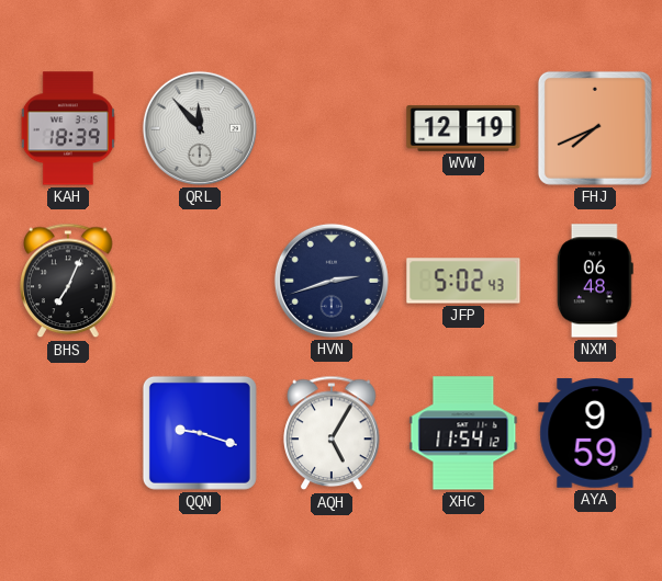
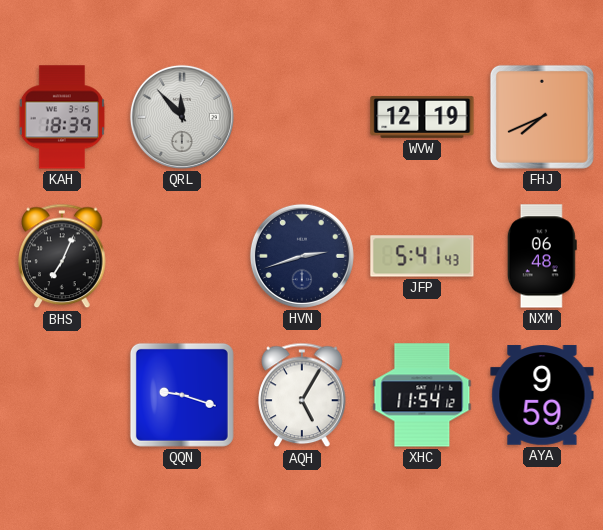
JFP: 5:02 -> 5:41
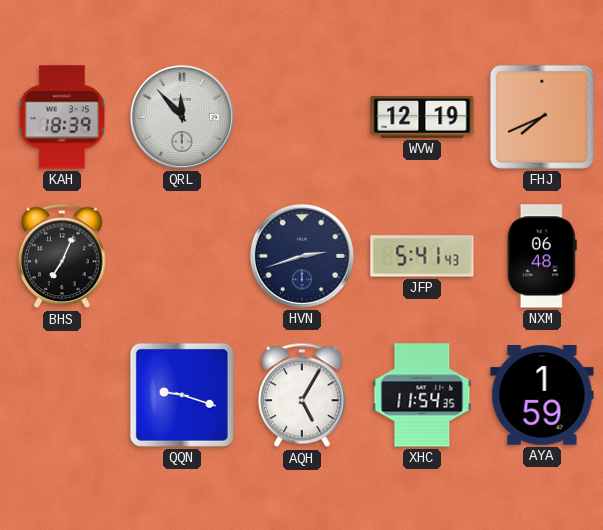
XHC: 11:54:12 -> 11:54:35
AYA: 9:59 -> 1:59
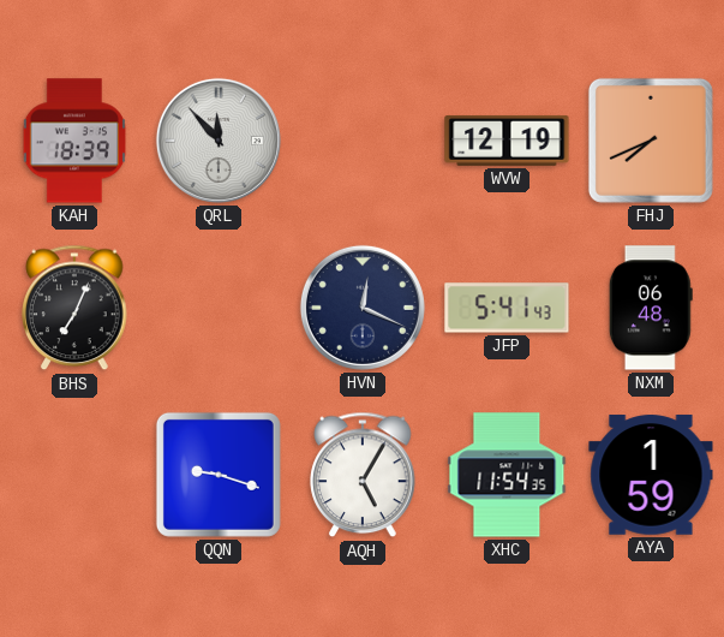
HVN: 2:42 -> 12:19
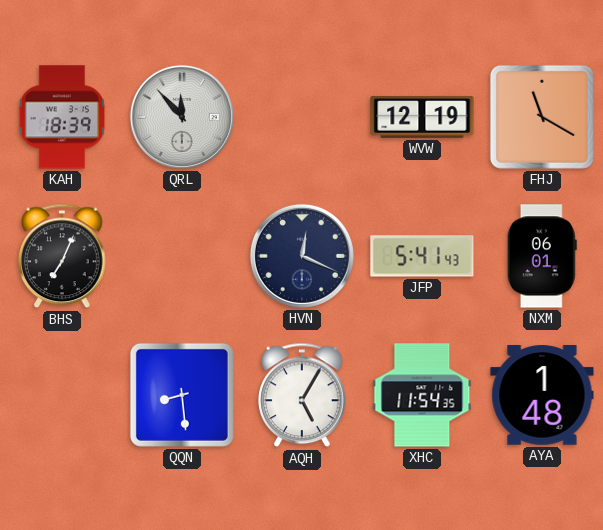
FHJ: 7:41 -> 11:20
NXM: 06:48 -> 06:01
QQN: 9:18 -> 8:29
AYA: 1:59 -> 1:48
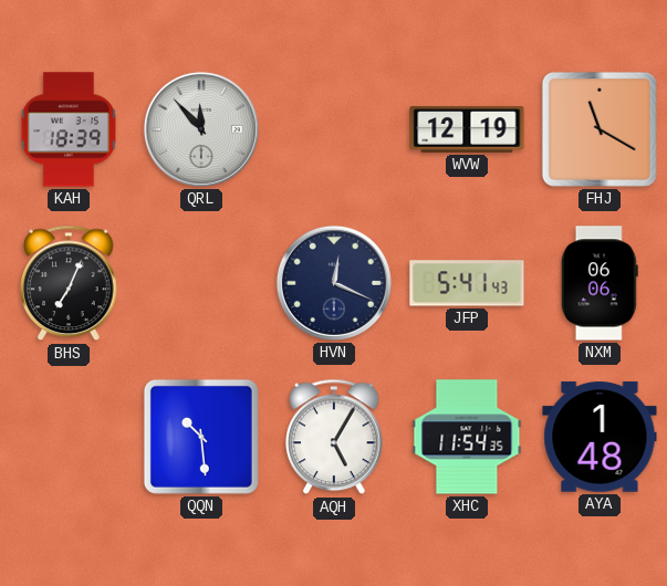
NXM: 06:01 -> 06:06
QQN: 8:29 -> 10:29
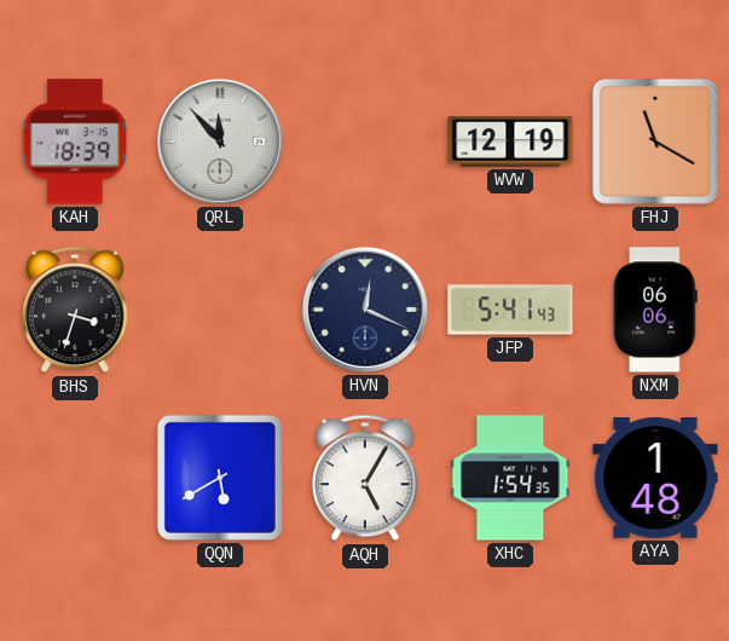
BHS: 7:04 -> 3:33
QQN: 10:29 -> 5:40
XHC: 11:54 -> 1:54
